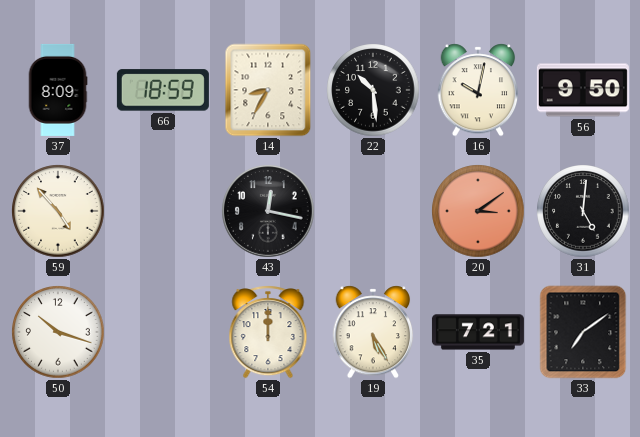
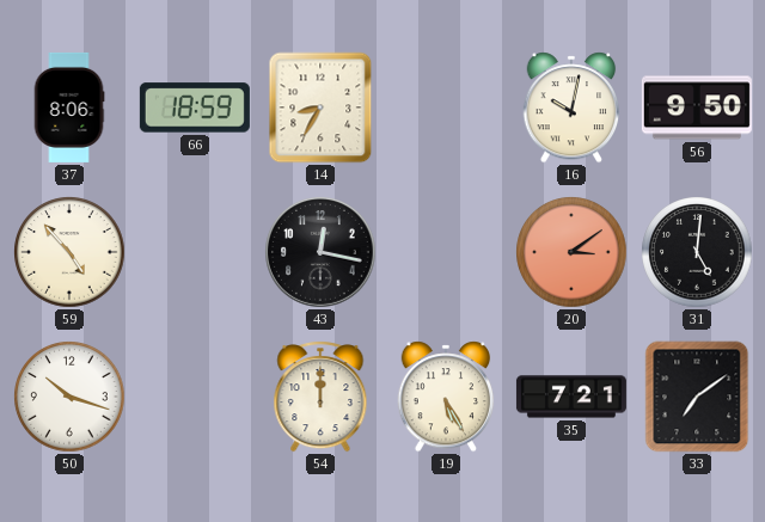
37: 8:09 -> 8:06
22: 10:29 -> none
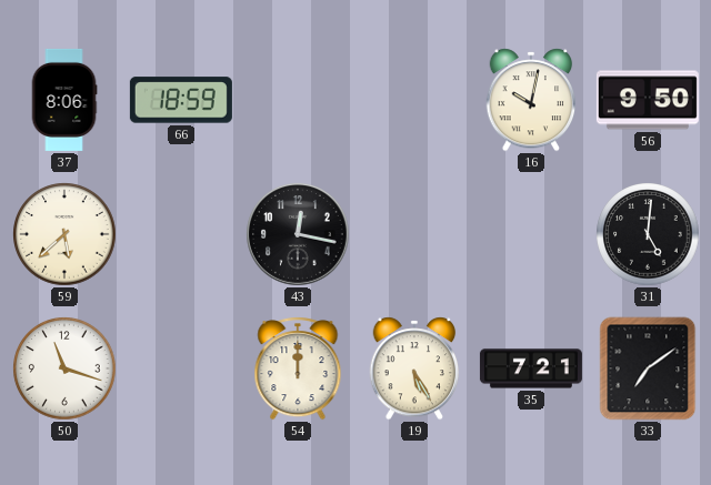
14: 8:35 -> none
59: 4:53 -> 5:38
20: 3:09 -> none
50: 10:18 -> 11:18
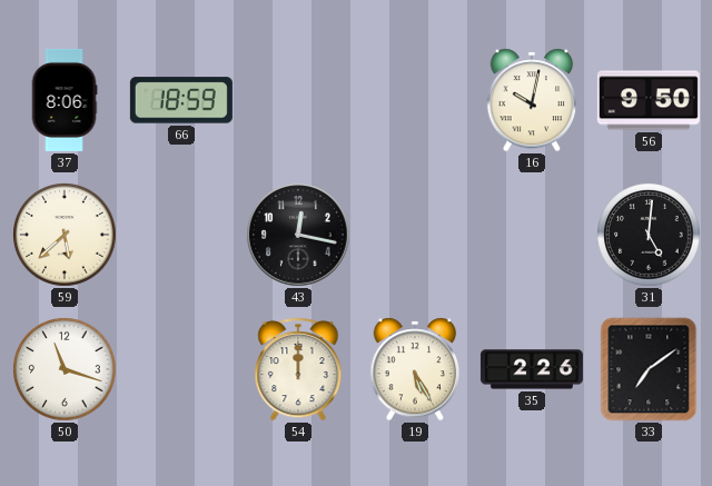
35: 7:21 -> 2:26
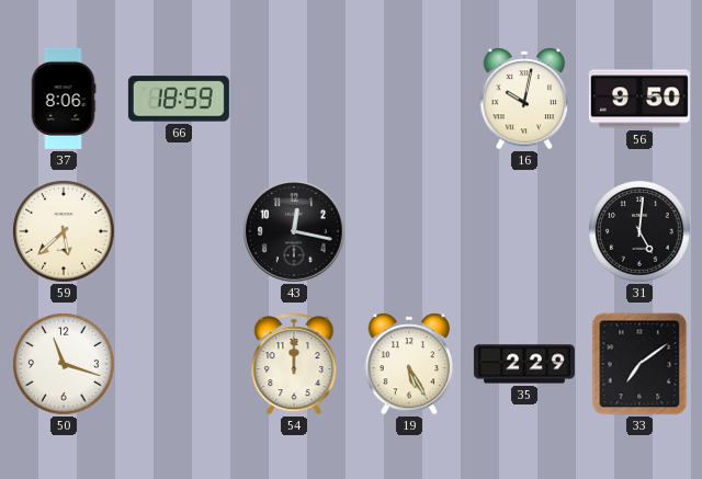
35: 2:26 -> 2:29
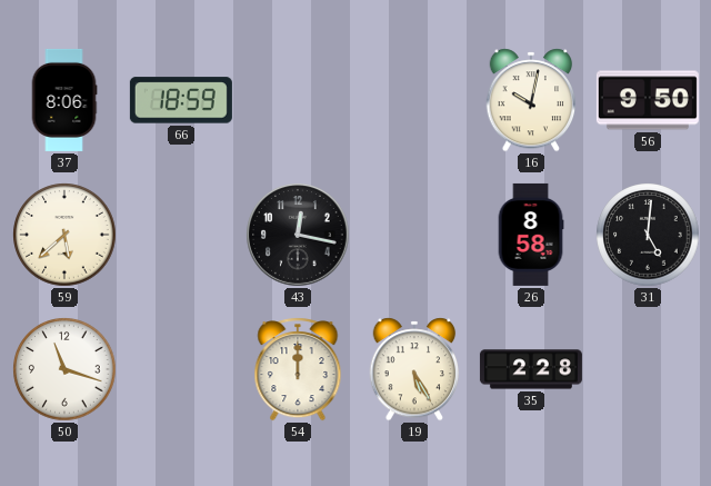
26: none -> 8:58
35: 2:29 -> 2:28
33: 7:09 -> none
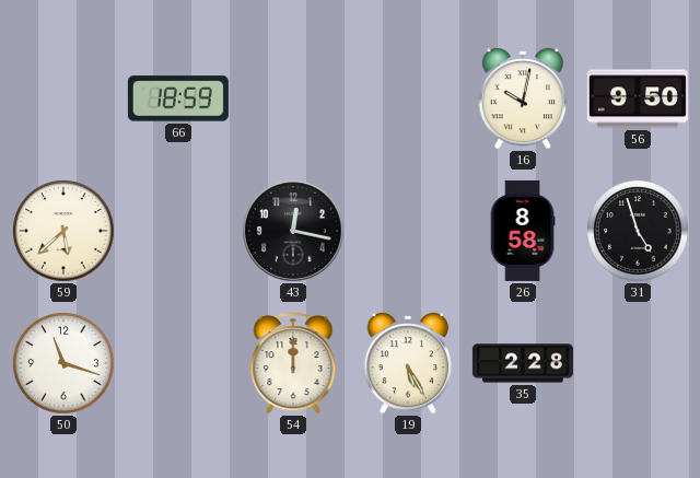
37: 8:06 -> none
31: 5:01 -> 4:57
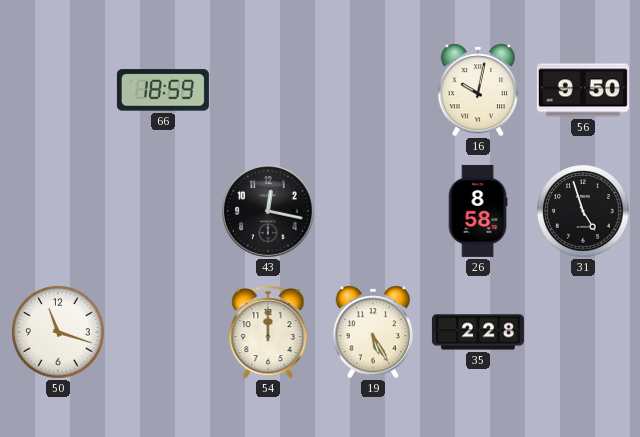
59: 5:38 -> none
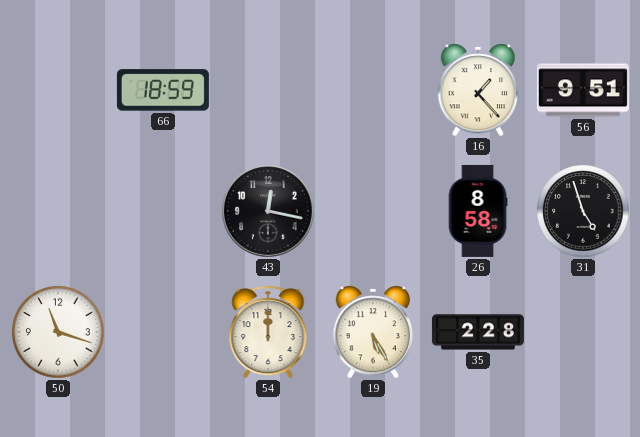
16: 10:02 -> 1:23
56: 9:50 -> 9:51
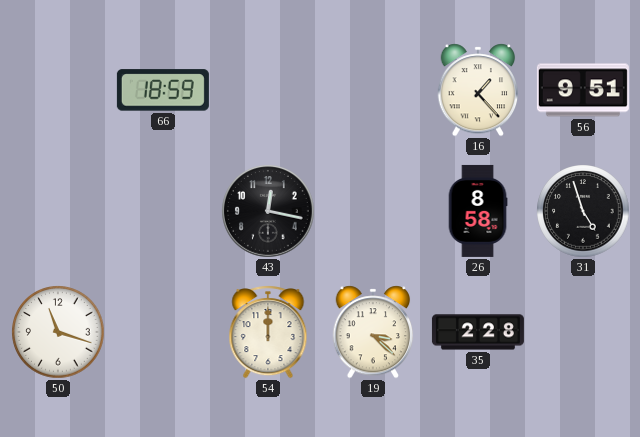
19: 5:25 -> 3:22
